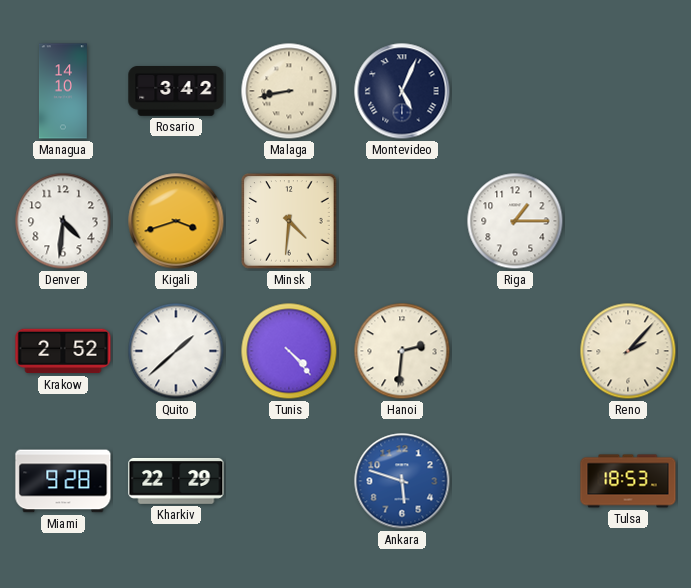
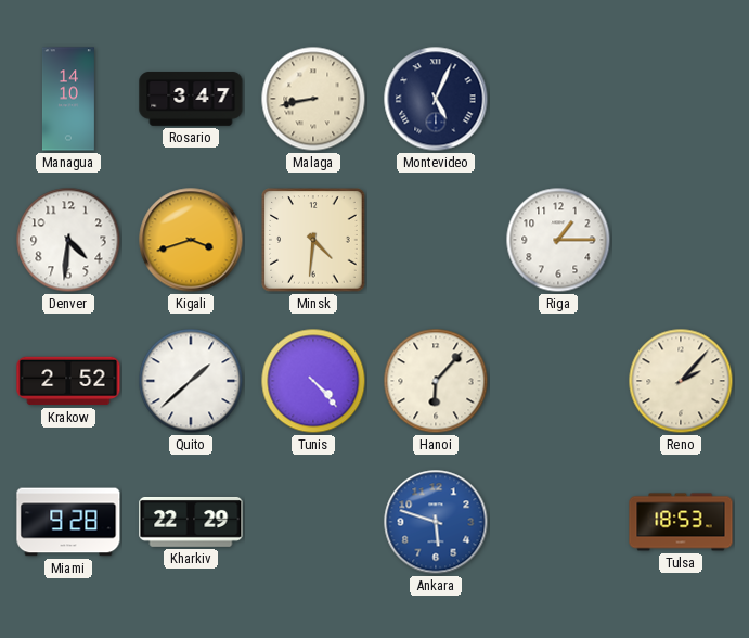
Rosario: 3:42 -> 3:47
Hanoi: 2:31 -> 6:07
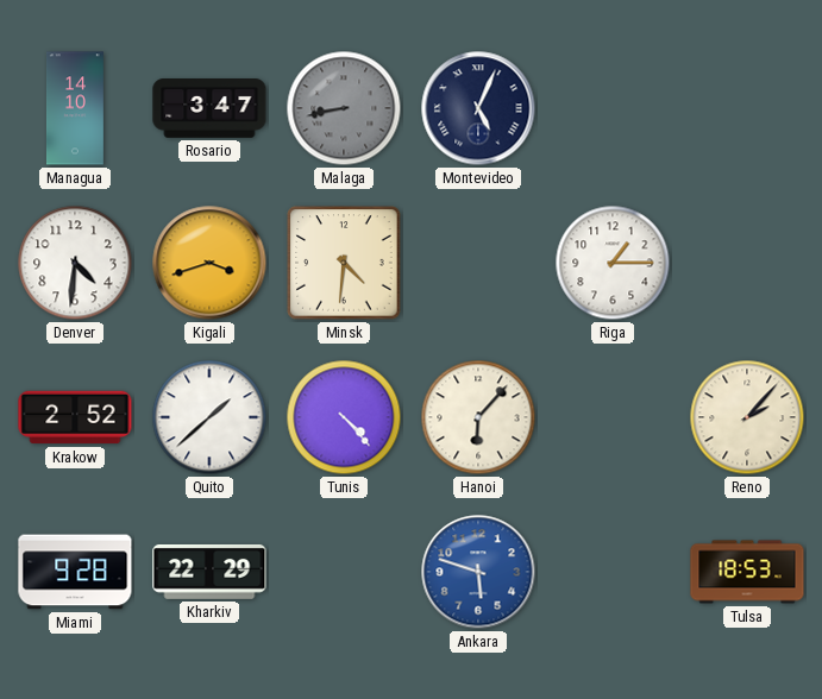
Malaga dial: cream -> grey
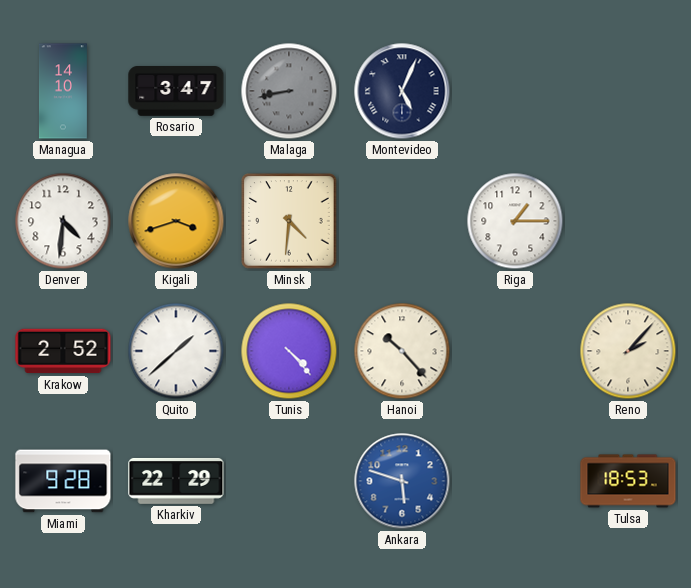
Hanoi: 6:07 -> 10:23
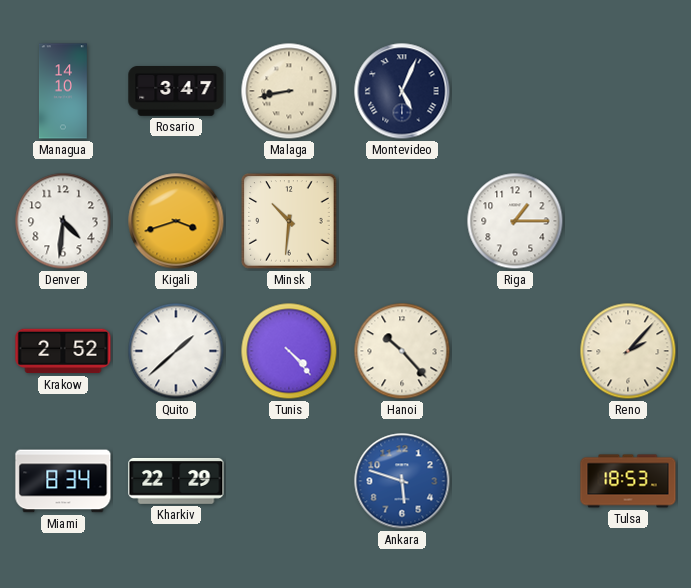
Malaga dial: grey -> cream
Minsk: 4:31 -> 10:31
Miami: 9:28 -> 8:34
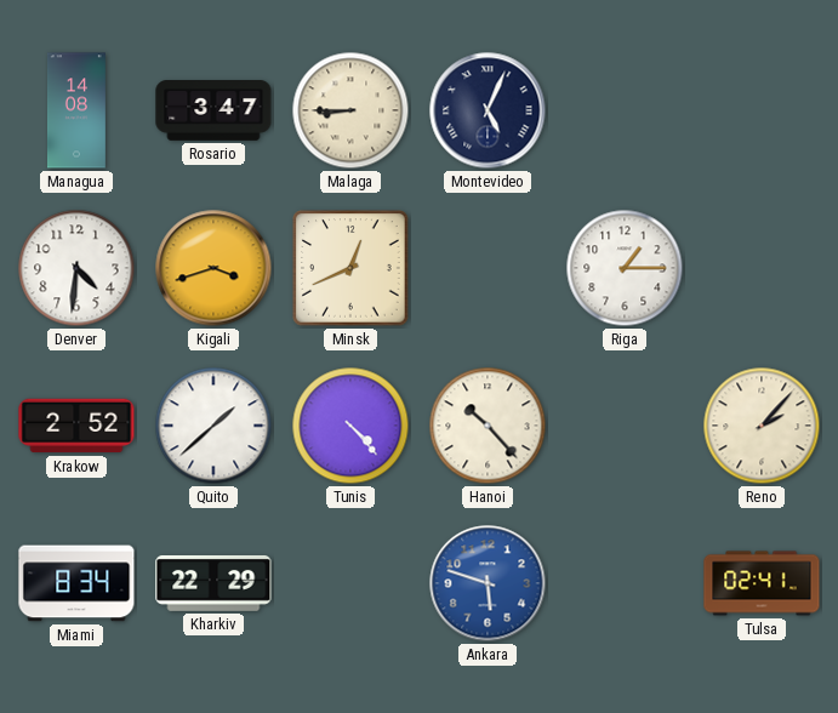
Managua: 14:10 -> 14:08
Malaga: 8:43 -> 8:45
Minsk: 10:31 -> 12:41
Tulsa: 18:53 -> 02:41
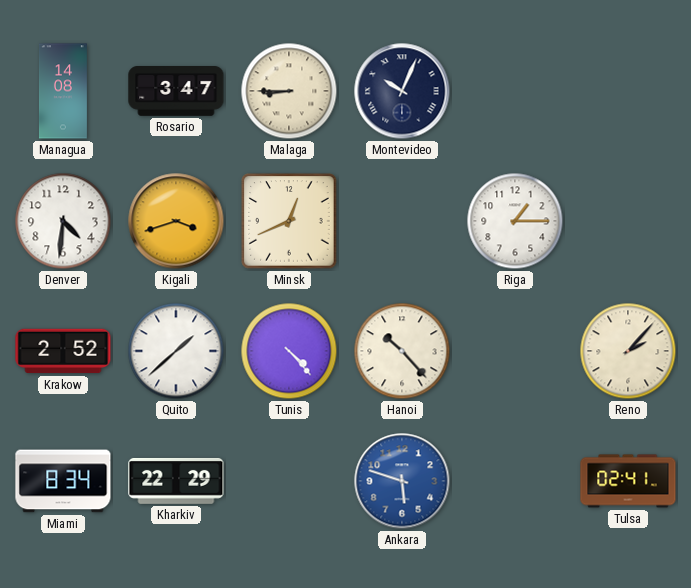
Montevideo: 5:04 -> 10:04
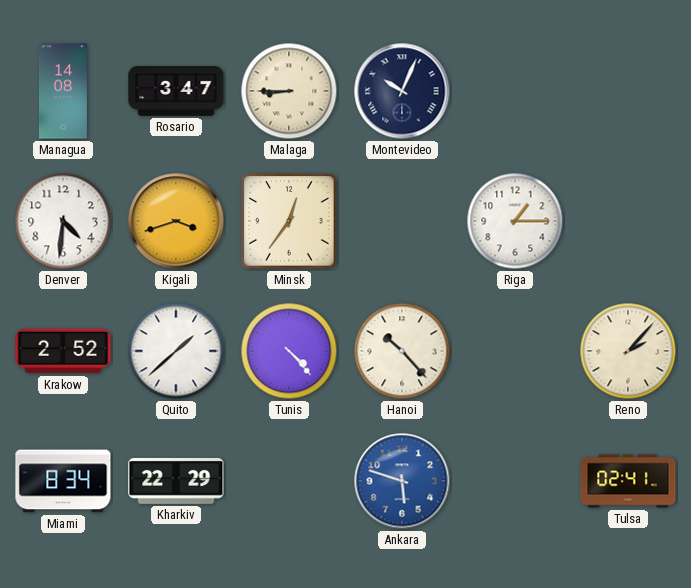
Minsk: 12:41 -> 12:36
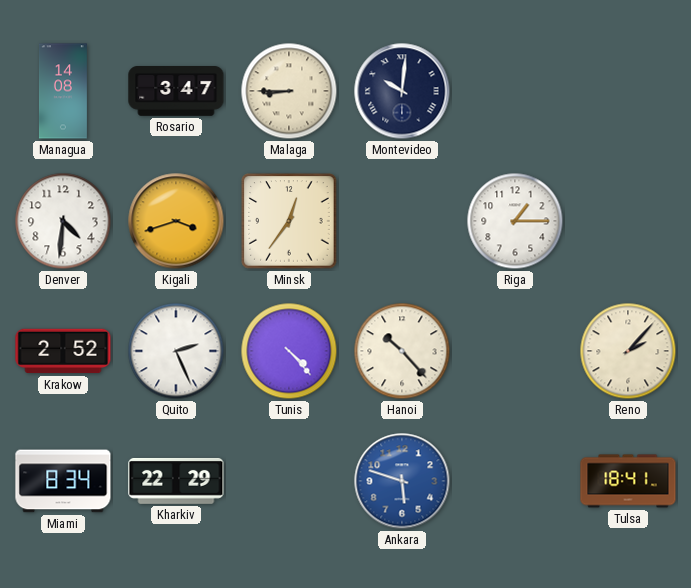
Montevideo: 10:04 -> 10:01
Quito: 1:38 -> 2:26
Tulsa: 02:41 -> 18:41
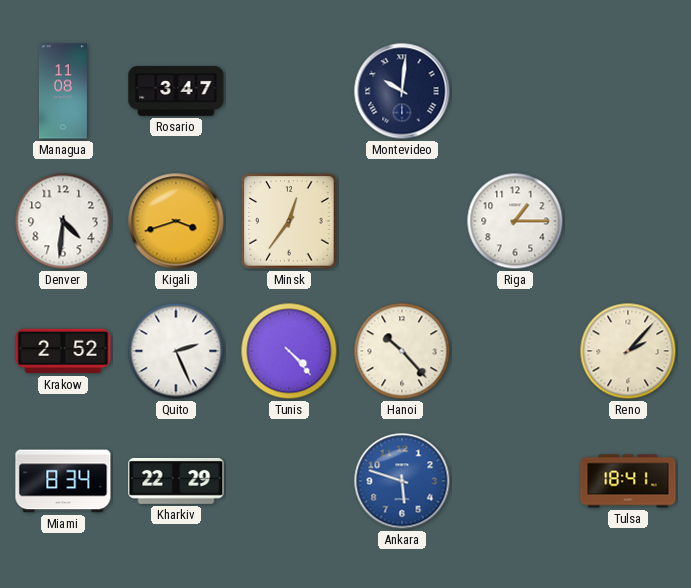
Managua: 14:08 -> 11:08
Malaga: 8:45 -> none
